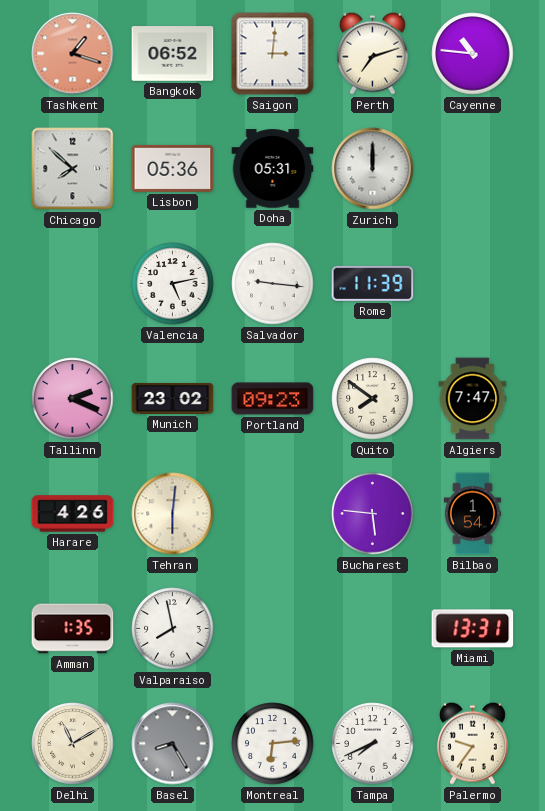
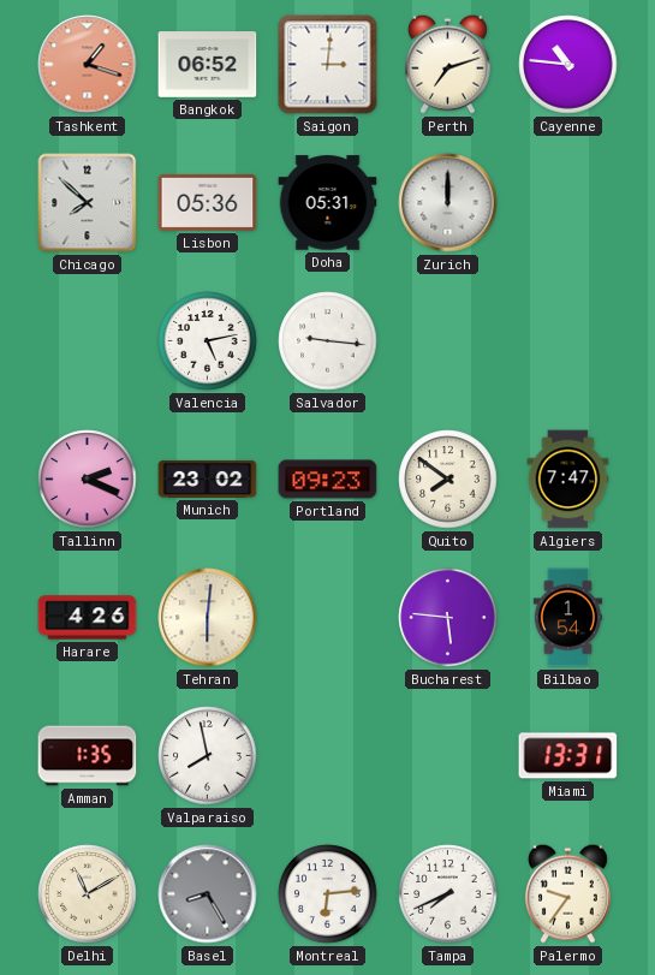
Rome: 11:39 -> none
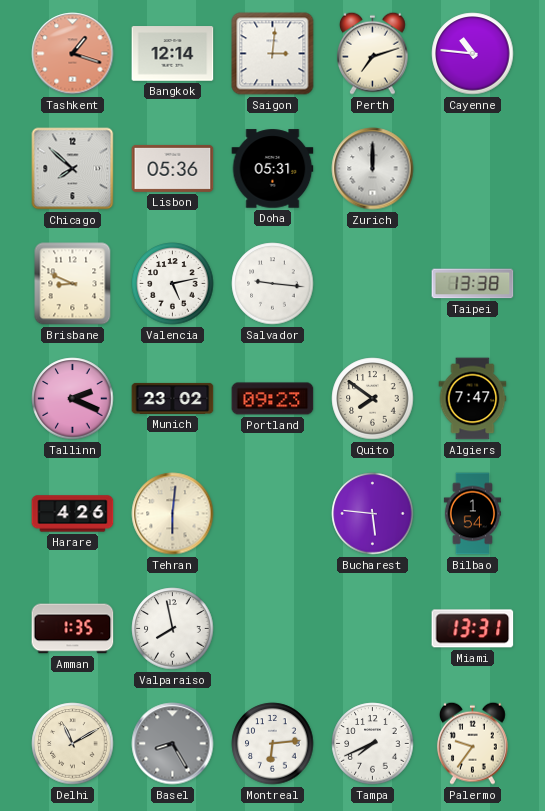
Bangkok: 06:52 -> 12:14
Brisbane: none -> 8:49
Taipei: none -> 13:38
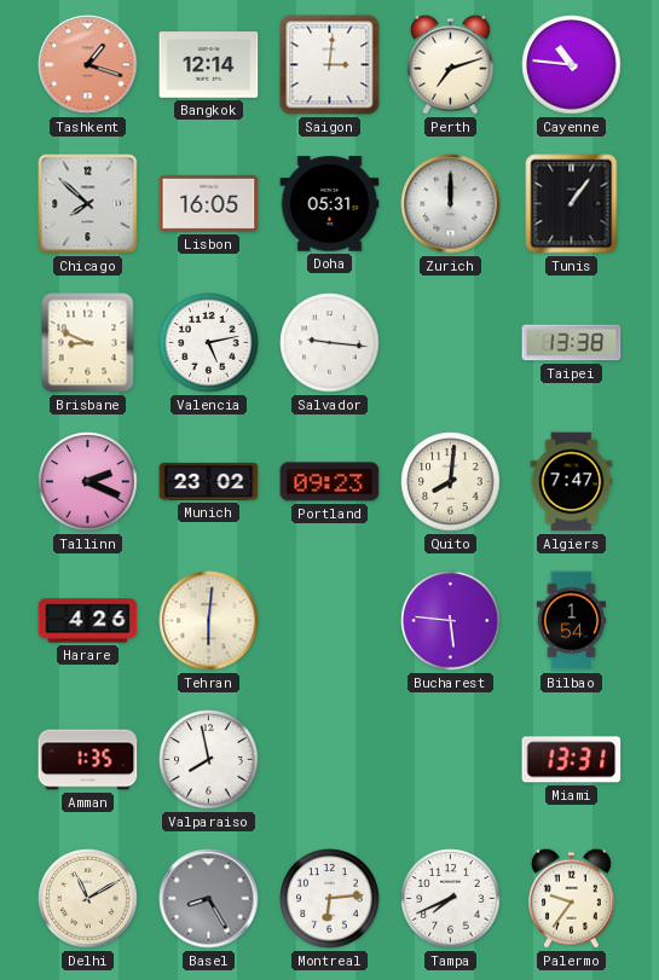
Lisbon: 05:36 -> 16:05
Tunis: none -> 1:06
Quito: 7:51 -> 8:01
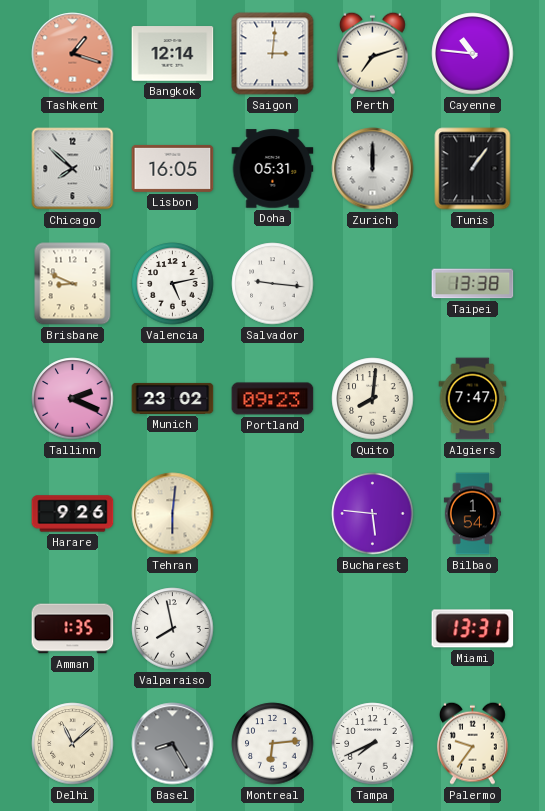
Harare: 4:26 -> 9:26
Delhi: 11:10 -> 11:08
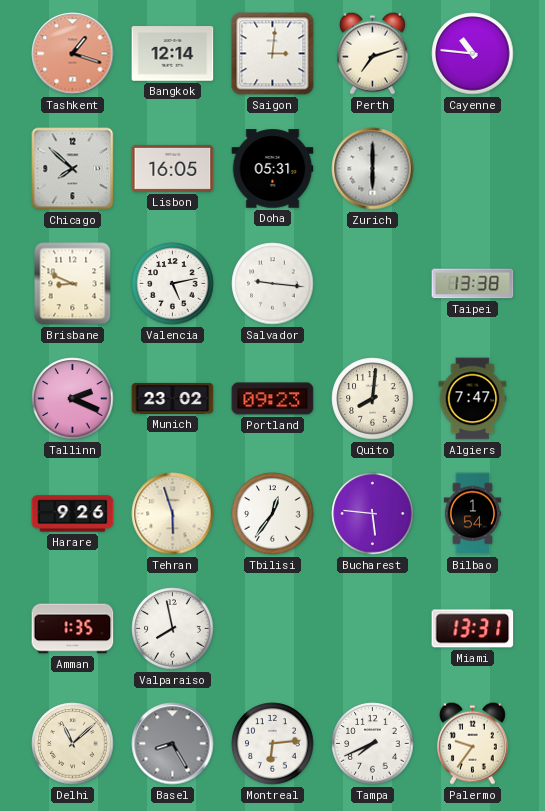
Zurich: 12:00 -> 6:00
Tunis: 1:06 -> none
Tehran: 6:01 -> 5:57
Tbilisi: none -> 12:36
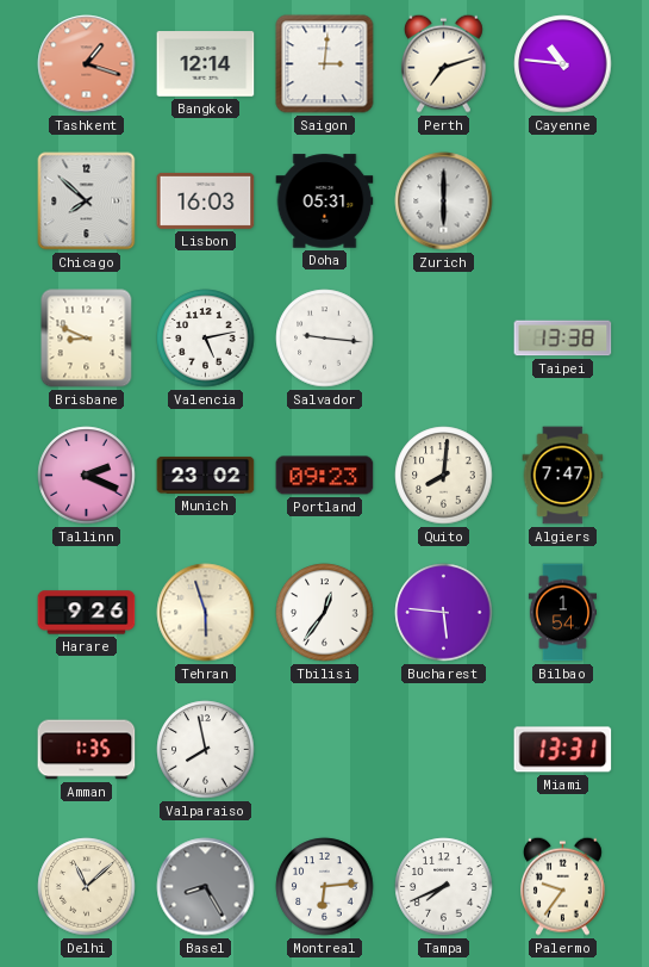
Lisbon: 16:05 -> 16:03
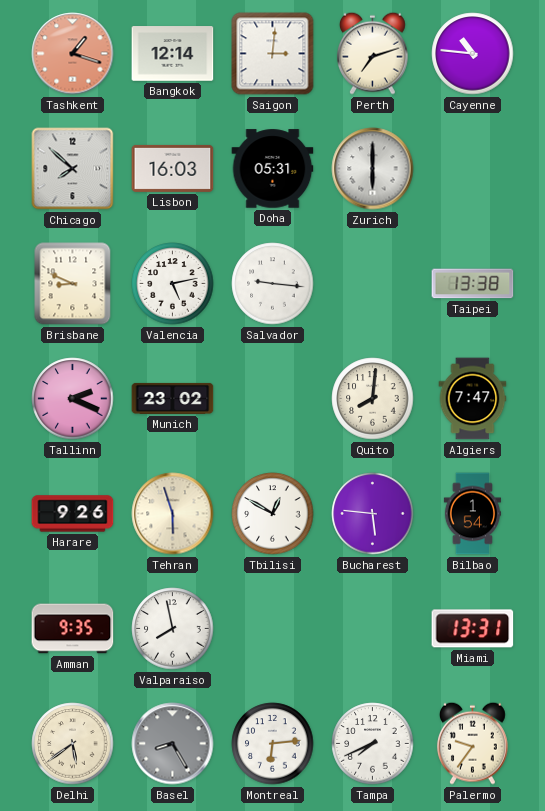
Portland: 09:23 -> none
Tbilisi: 12:36 -> 12:50
Amman: 1:35 -> 9:35
Delhi: 11:08 -> 5:39
